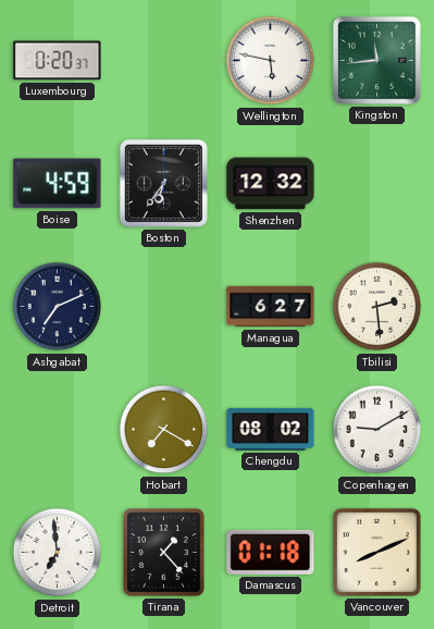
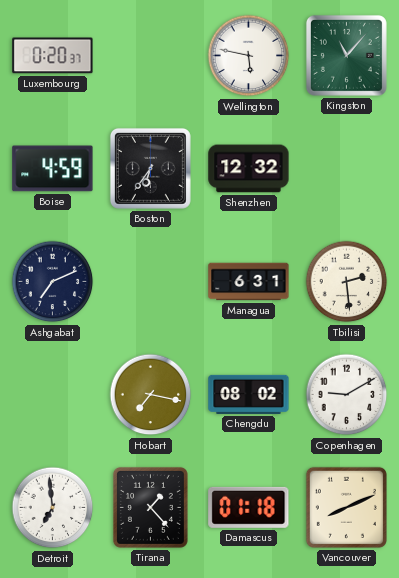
Kingston: 11:44 -> 11:07
Managua: 6:27 -> 6:31
Hobart: 7:20 -> 7:17
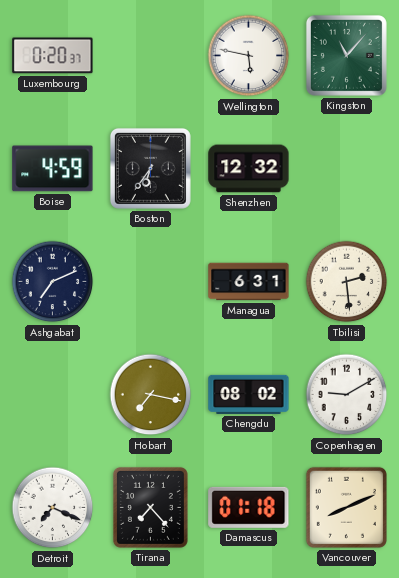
Detroit: 6:59 -> 7:19
Tirana: 1:23 -> 7:23
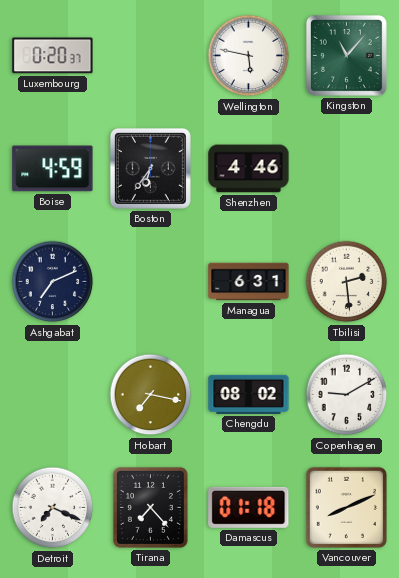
Shenzhen: 12:32 -> 4:46
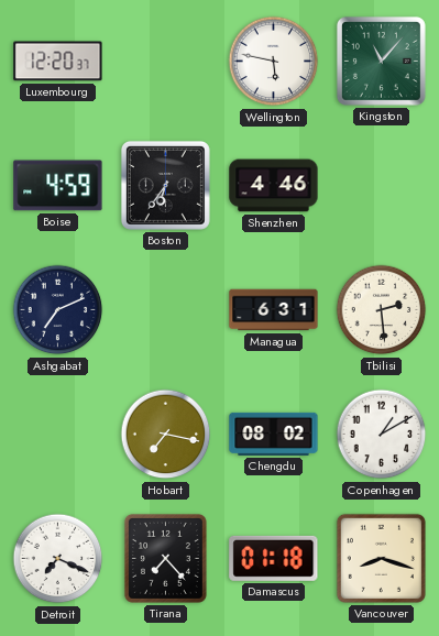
Luxembourg: 0:20 -> 12:20
Copenhagen: 9:10 -> 1:10
Vancouver: 8:11 -> 8:18
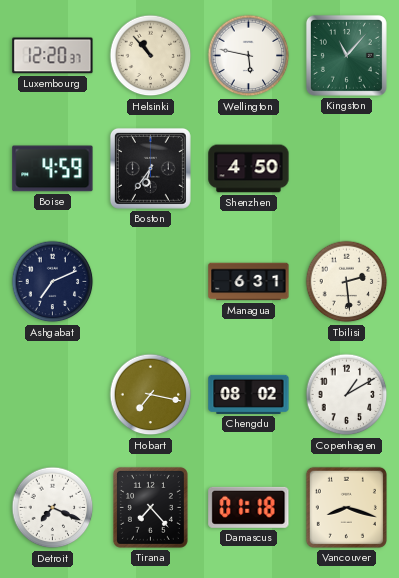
Helsinki: none -> 10:53
Shenzhen: 4:46 -> 4:50
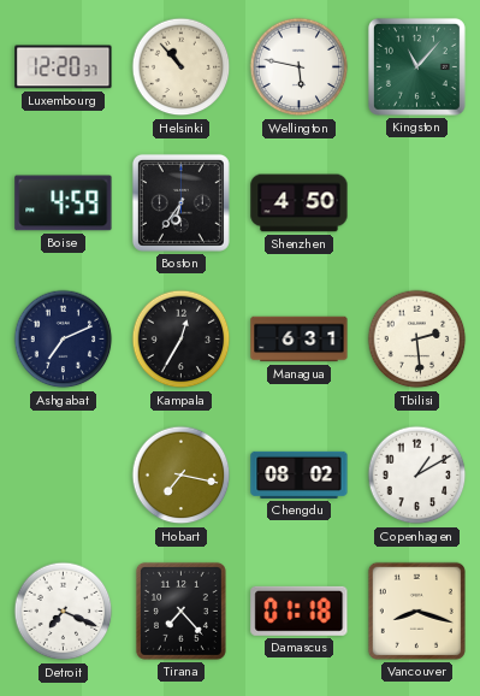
Kampala: none -> 12:35
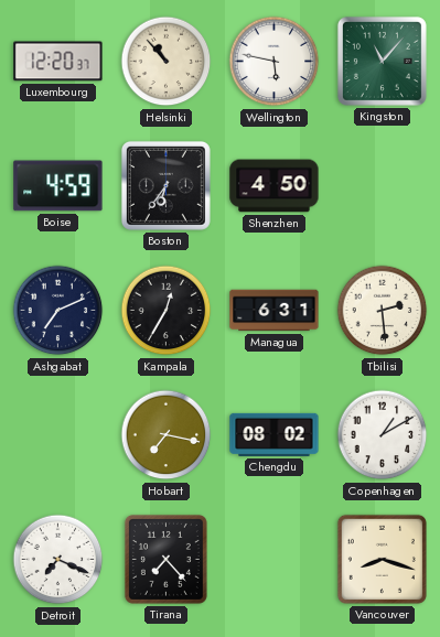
Damascus: 01:18 -> none
